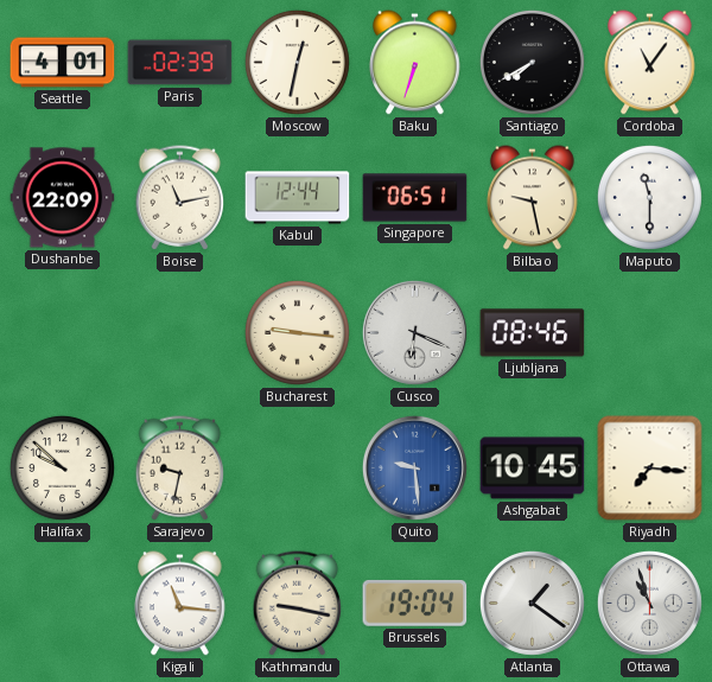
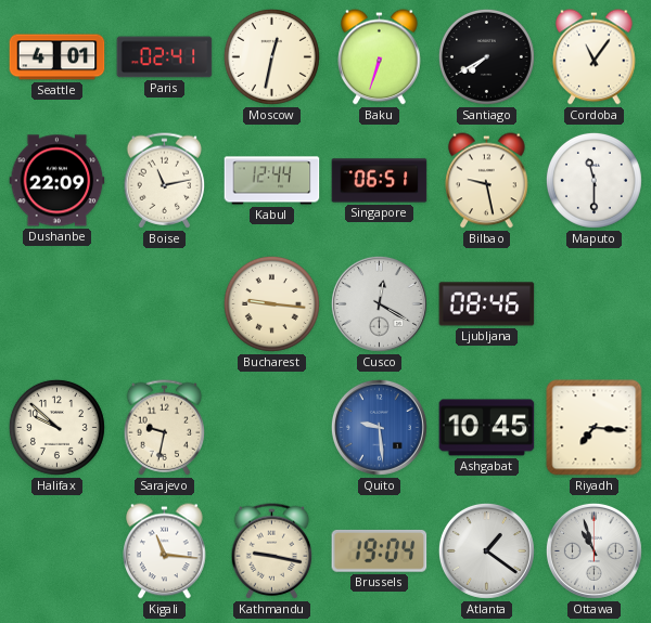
Paris: 02:39 -> 02:41
Cusco: 6:19 -> 12:20
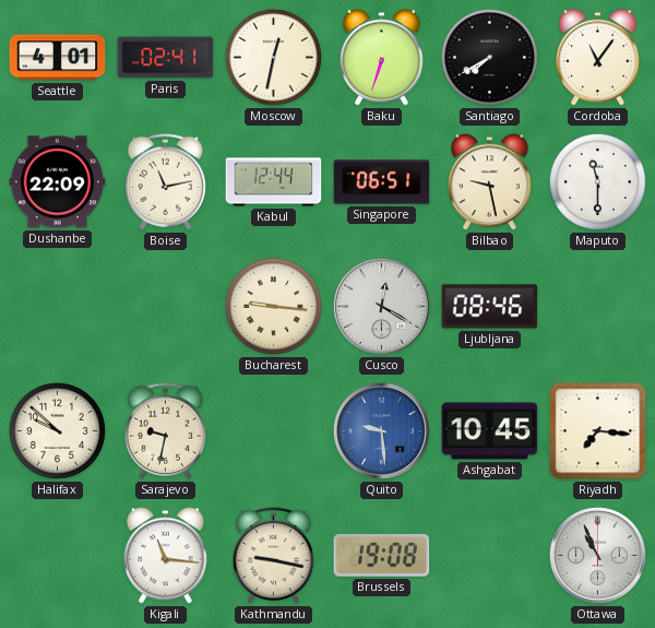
Brussels: 19:04 -> 19:08
Atlanta: 1:21 -> none
Ottawa: 10:57 -> 10:56
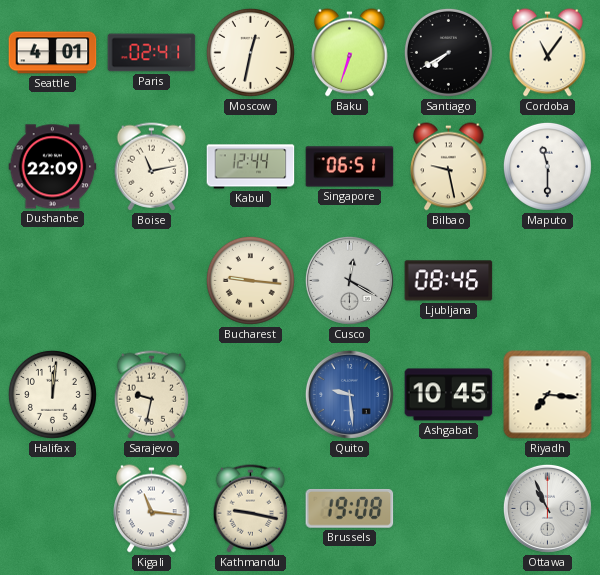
Halifax: 9:52 -> 12:01
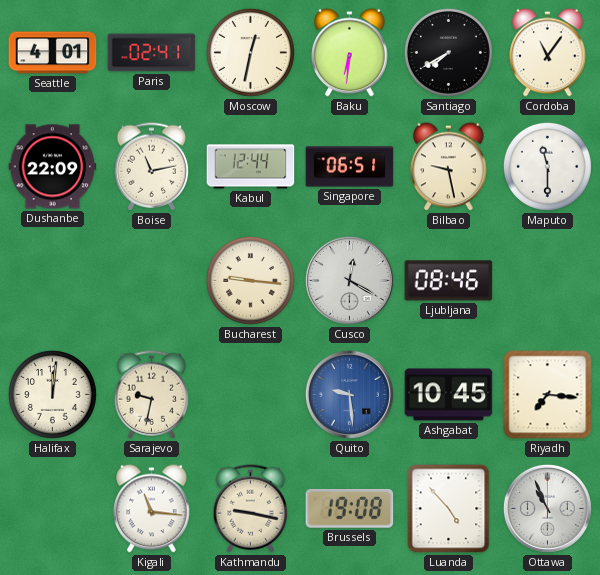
Baku: 6:33 -> 6:31
Luanda: none -> 4:53
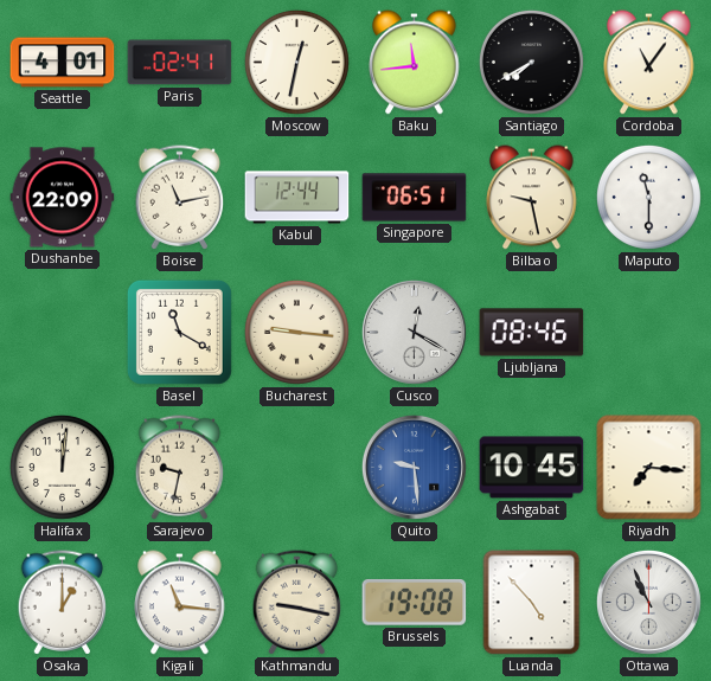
Baku: 6:31 -> 11:44
Basel: none -> 11:20
Osaka: none -> 1:00
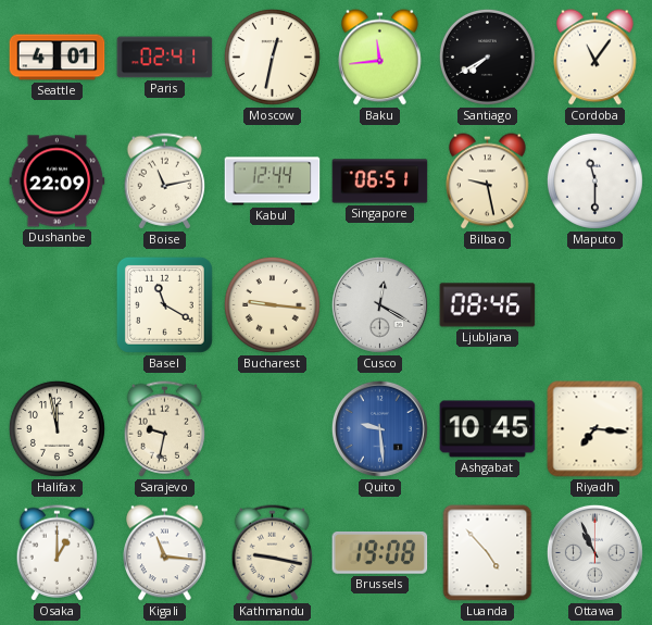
Halifax: 12:01 -> 11:58
